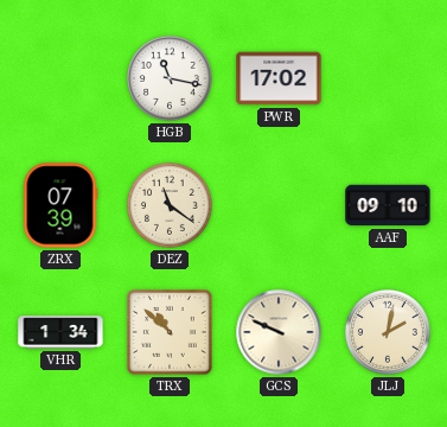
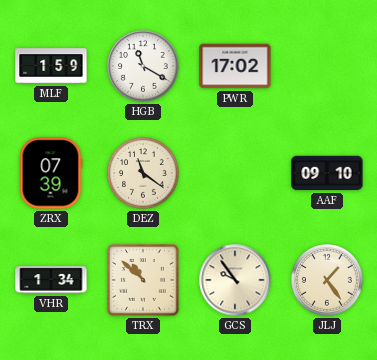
MLF: none -> 1:59
HGB: 11:17 -> 11:20
GCS: 9:49 -> 9:54
JLJ: 2:02 -> 1:24
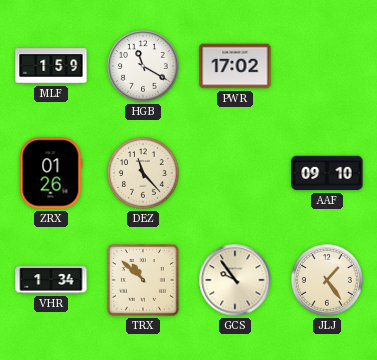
ZRX: 07:39 -> 01:26
DEZ: 11:21 -> 11:23
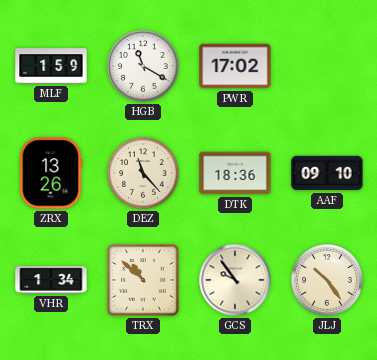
ZRX: 01:26 -> 13:26
DTK: none -> 18:36
JLJ: 1:24 -> 10:24
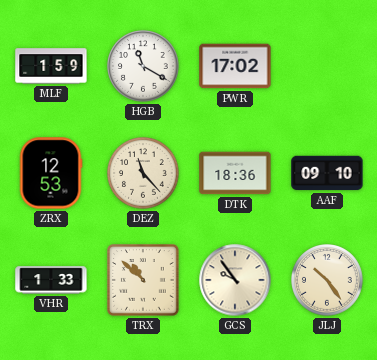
ZRX: 13:26 -> 12:53
VHR: 1:34 -> 1:33
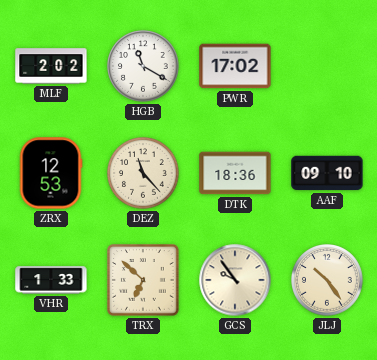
MLF: 1:59 -> 2:02
TRX: 10:52 -> 6:52
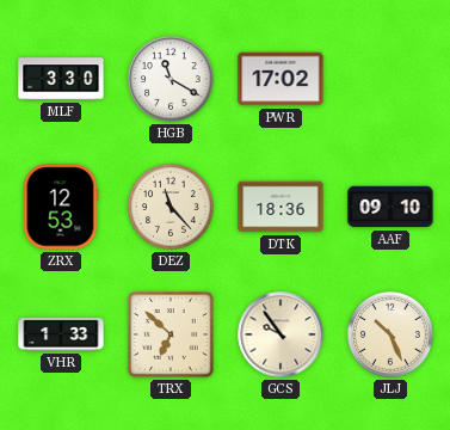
MLF: 2:02 -> 3:30
JLJ: 10:24 -> 10:26
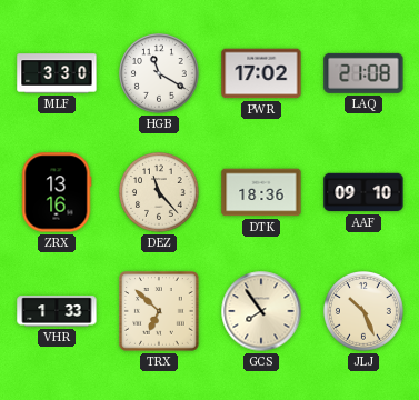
LAQ: none -> 21:08
ZRX: 12:53 -> 13:16
GCS: 9:54 -> 7:54
